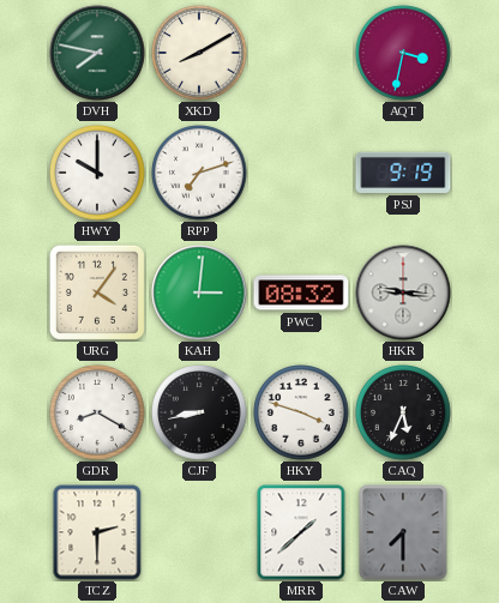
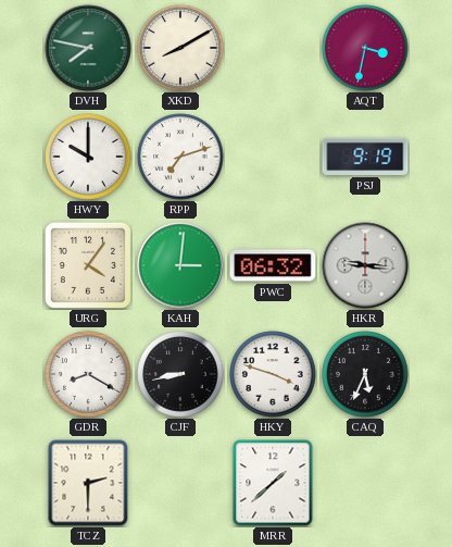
PWC: 08:32 -> 06:32
CAW: 7:30 -> none
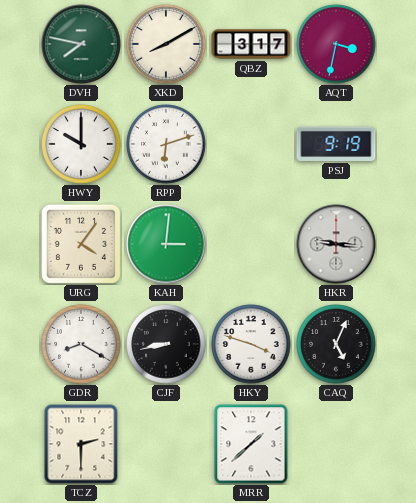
QBZ: none -> 3:17
RPP: 7:12 -> 6:12
PWC: 06:32 -> none
CAQ: 5:34 -> 5:04
